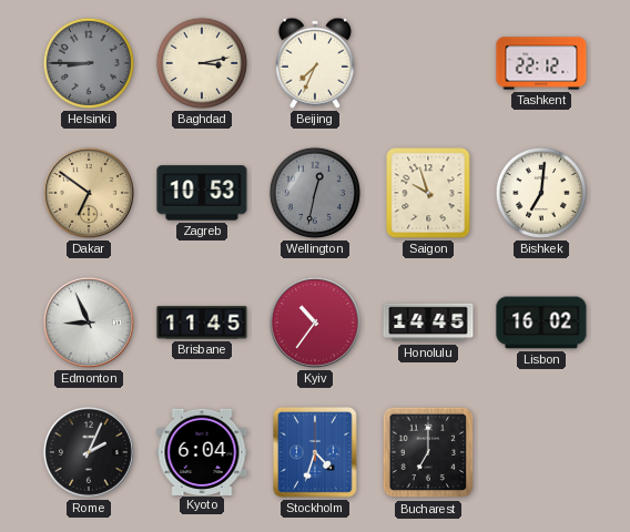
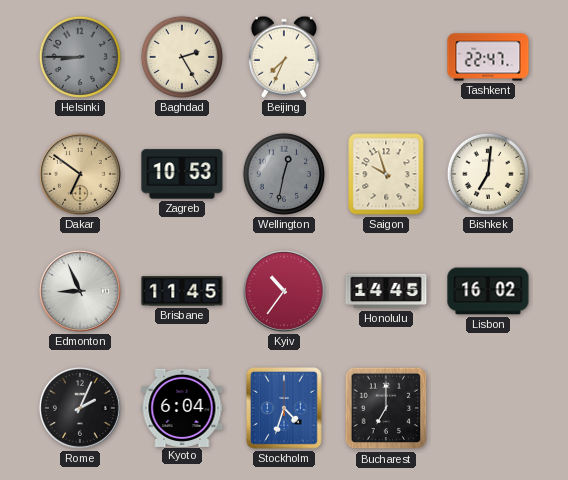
Baghdad: 3:13 -> 2:25
Tashkent: 22:12 -> 22:47
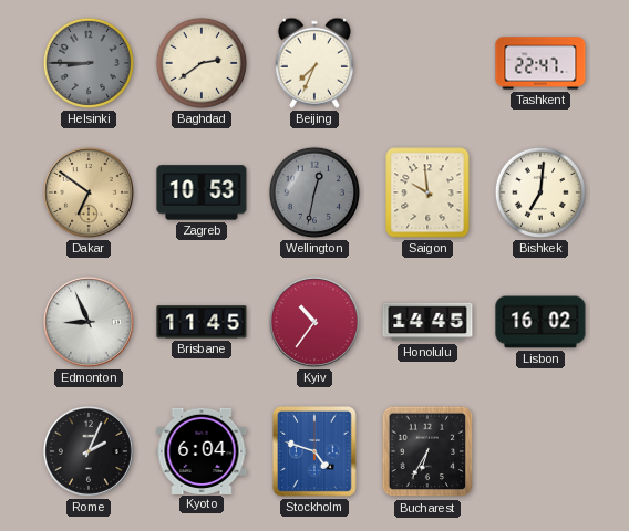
Baghdad: 2:25 -> 2:39
Saigon: 9:57 -> 9:59
Stockholm: 4:33 -> 4:48
Bucharest: 7:00 -> 6:35
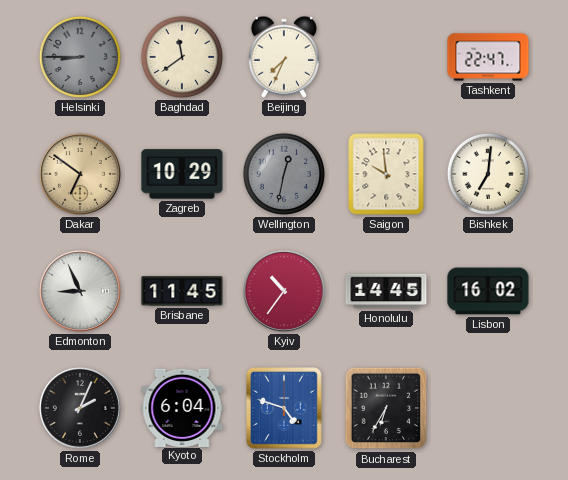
Baghdad: 2:39 -> 11:39
Zagreb: 10:53 -> 10:29
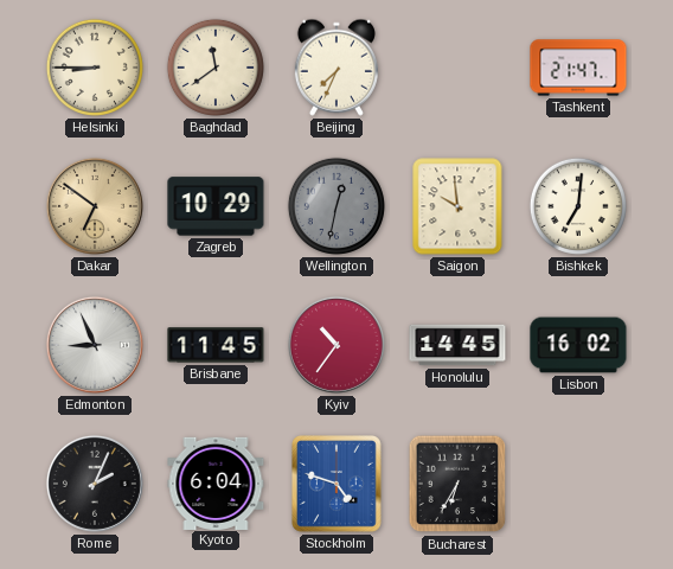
Helsinki dial: grey -> cream
Tashkent: 22:47 -> 21:47
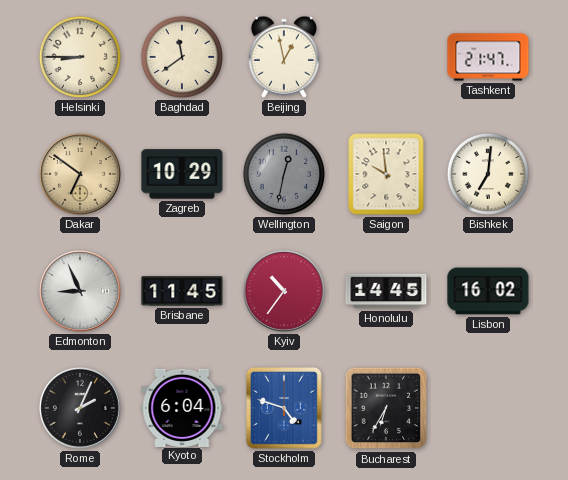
Beijing: 7:34 -> 12:58
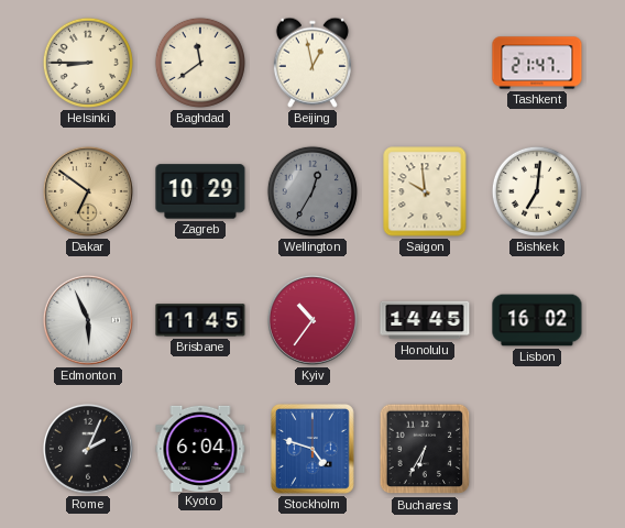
Wellington: 12:32 -> 12:35
Edmonton: 8:56 -> 5:56
